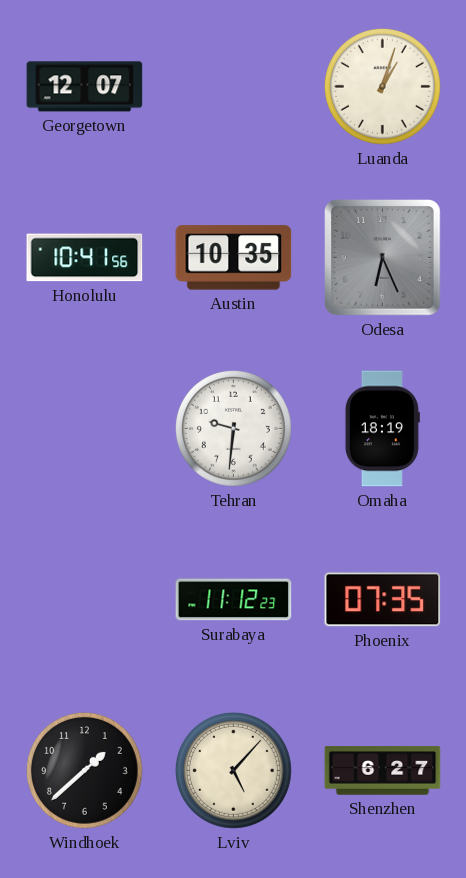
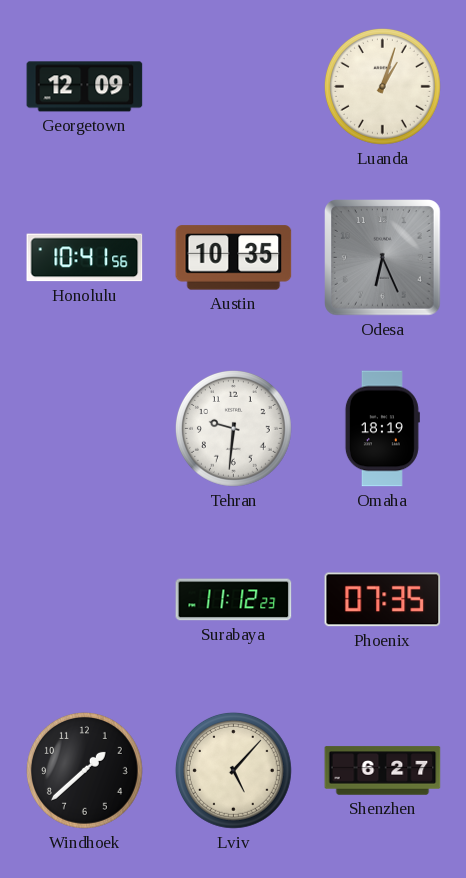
Georgetown: 12:07 -> 12:09
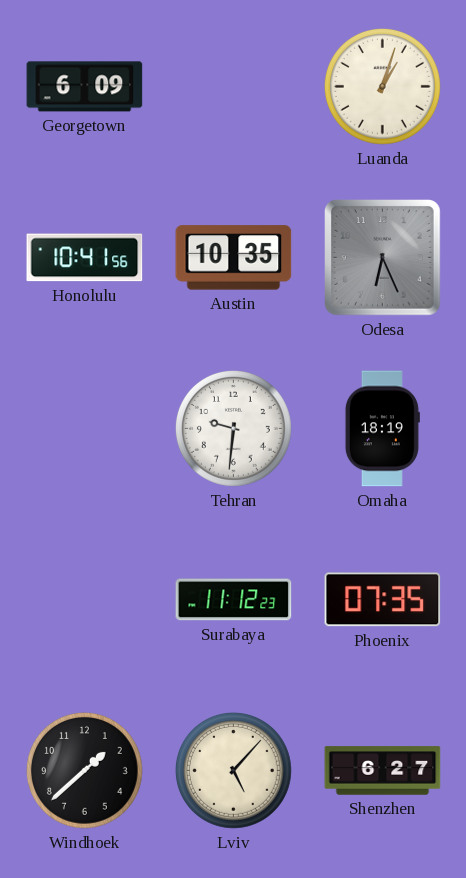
Georgetown: 12:09 -> 6:09
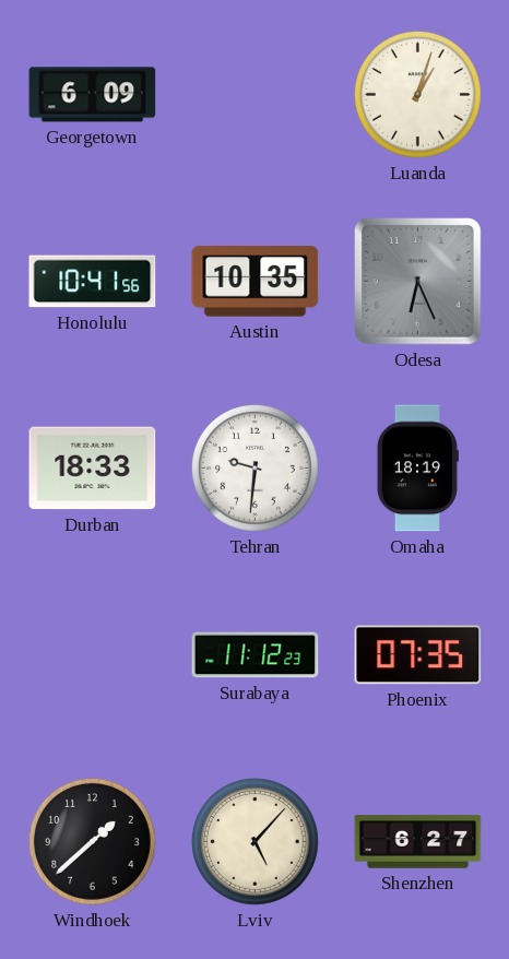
Durban: none -> 18:33
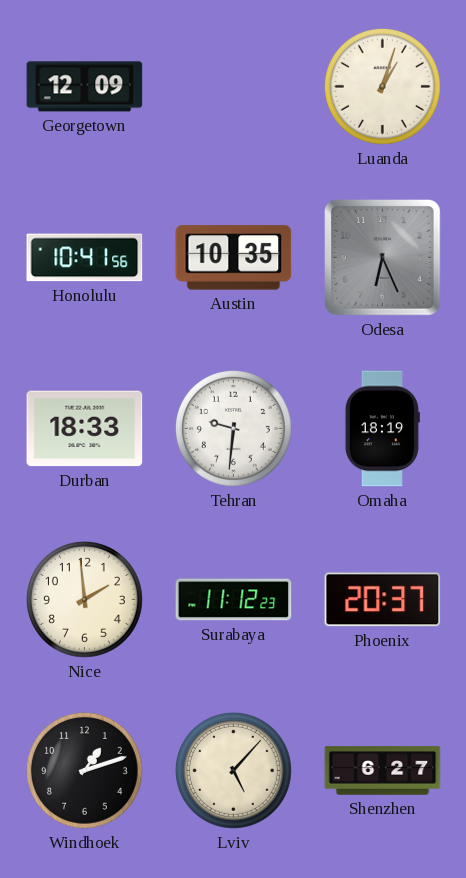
Georgetown: 6:09 -> 12:09
Nice: none -> 1:59
Phoenix: 07:35 -> 20:37
Windhoek: 1:38 -> 1:12
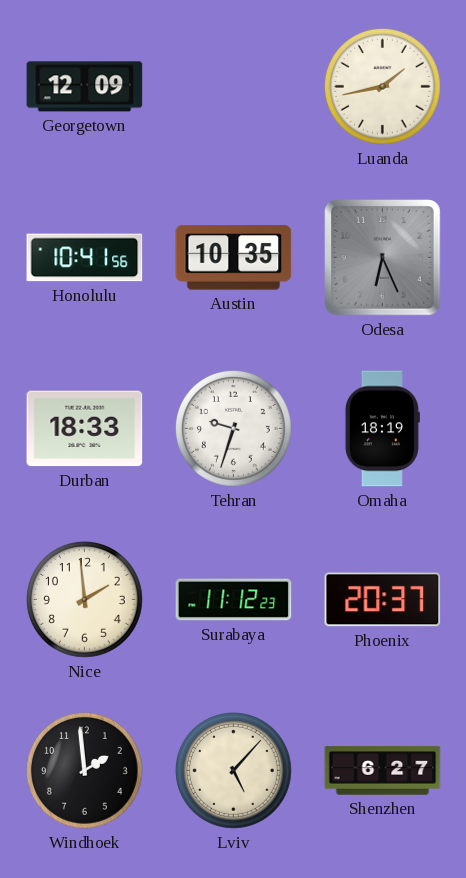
Luanda: 1:03 -> 1:43
Tehran: 9:31 -> 9:33
Windhoek: 1:12 -> 1:59
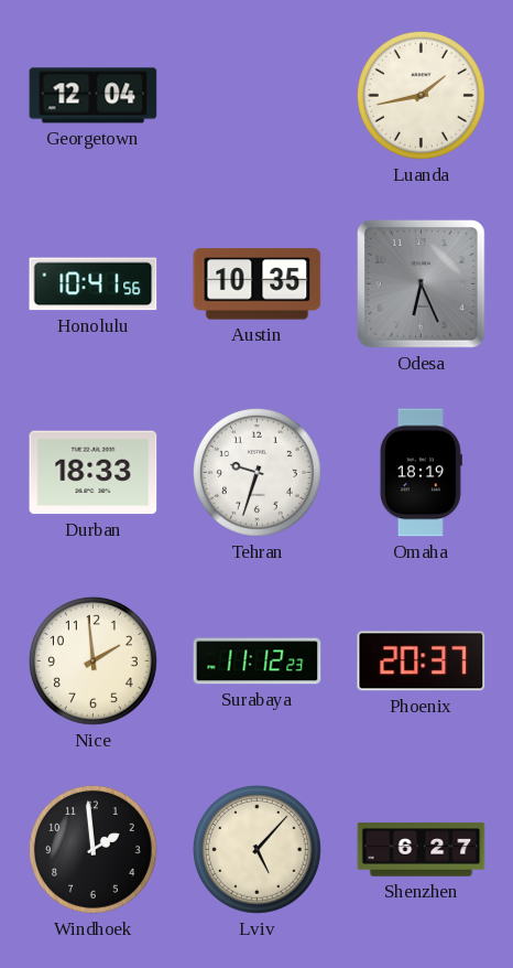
Georgetown: 12:09 -> 12:04
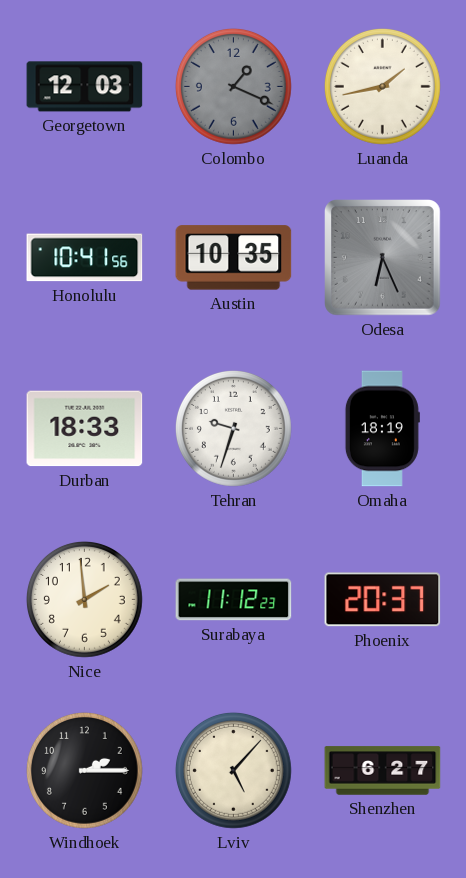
Georgetown: 12:04 -> 12:03
Colombo: none -> 1:19
Windhoek: 1:59 -> 2:15
